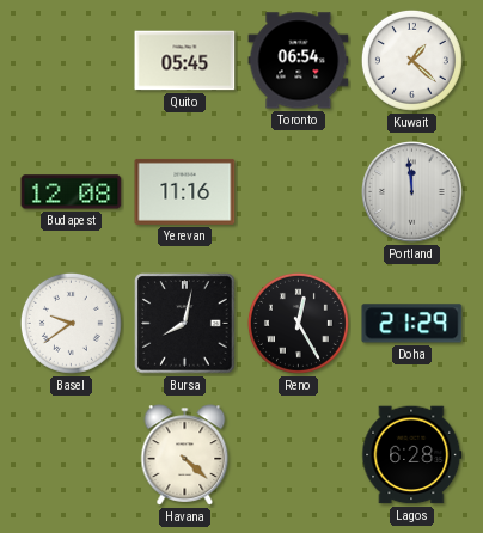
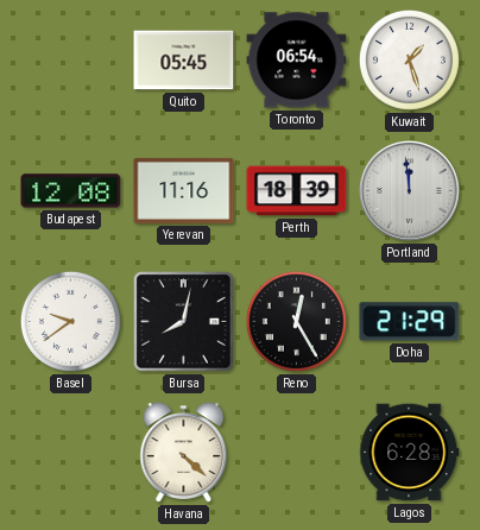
Kuwait: 1:22 -> 1:27
Perth: none -> 18:39
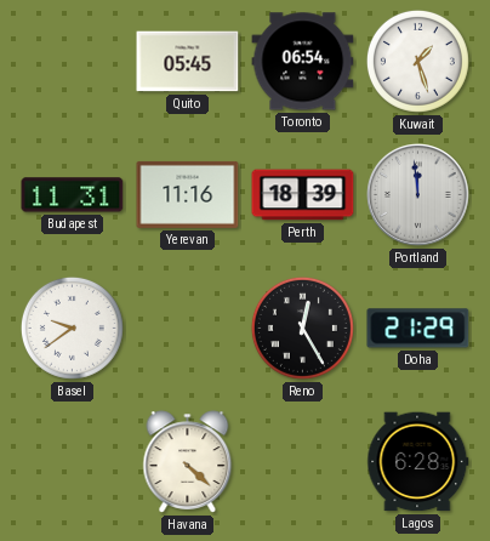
Budapest: 12:08 -> 11:31
Bursa: 8:02 -> none
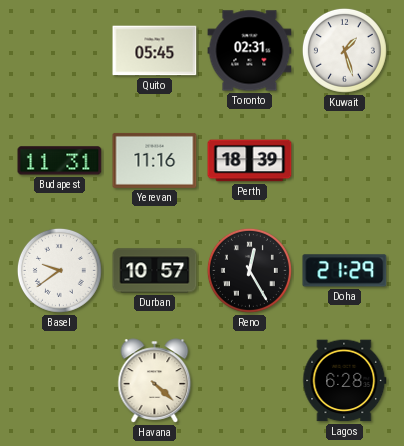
Toronto: 06:54 -> 02:31
Portland: 11:59 -> none
Durban: none -> 10:57
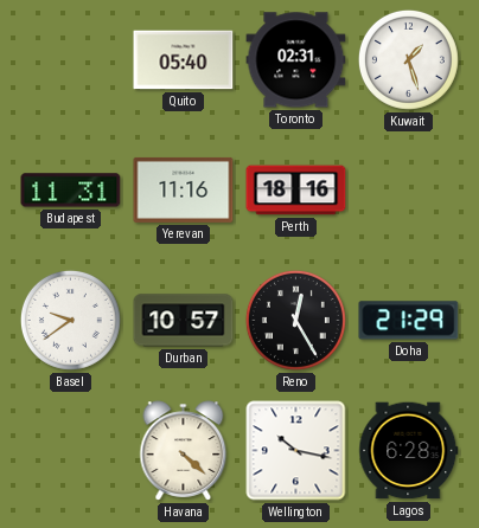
Quito: 05:45 -> 05:40
Perth: 18:39 -> 18:16
Wellington: none -> 10:17
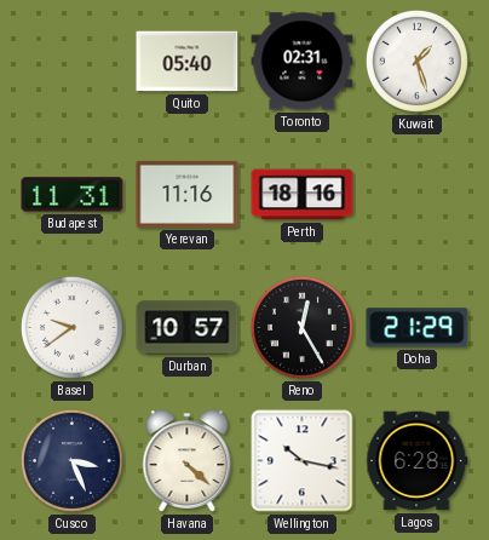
Cusco: none -> 3:26
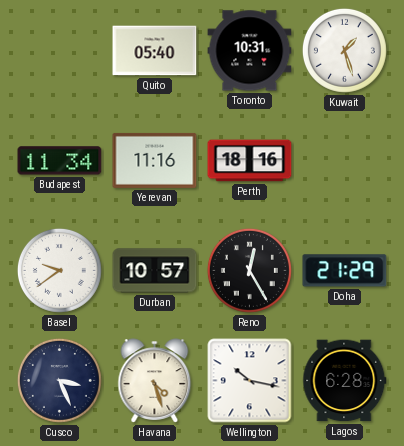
Toronto: 02:31 -> 10:31
Budapest: 11:31 -> 11:34
Havana: 4:22 -> 4:27
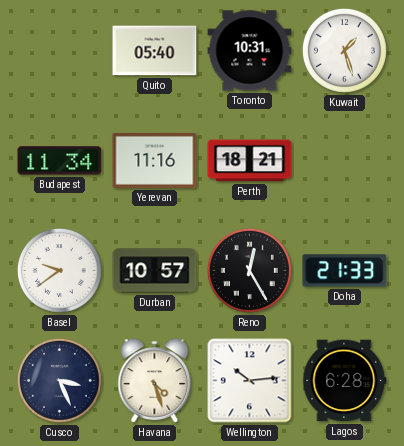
Perth: 18:16 -> 18:21
Doha: 21:29 -> 21:33
Wellington: 10:17 -> 10:14
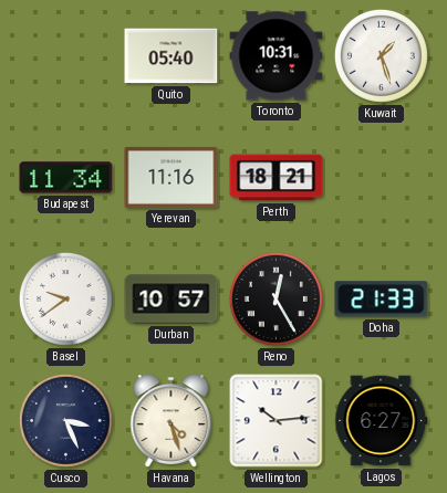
Lagos: 6:28 -> 6:27
